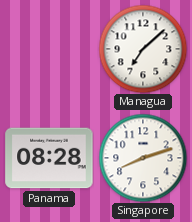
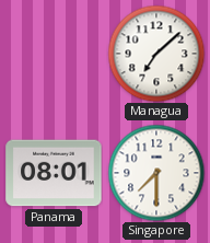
Panama: 08:28 -> 08:01
Singapore: 8:12 -> 7:30
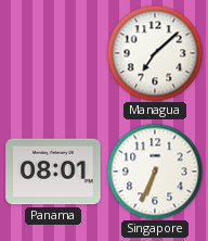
Singapore: 7:30 -> 6:34
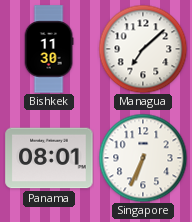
Bishkek: none -> 11:30
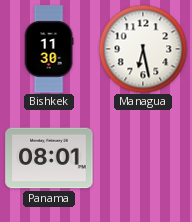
Managua: 7:08 -> 6:28
Singapore: 6:34 -> none
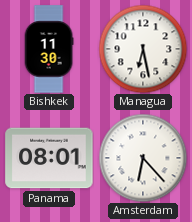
Amsterdam: none -> 6:23
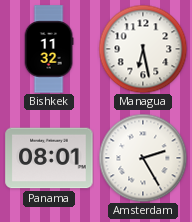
Bishkek: 11:30 -> 11:32
Amsterdam: 6:23 -> 2:25
